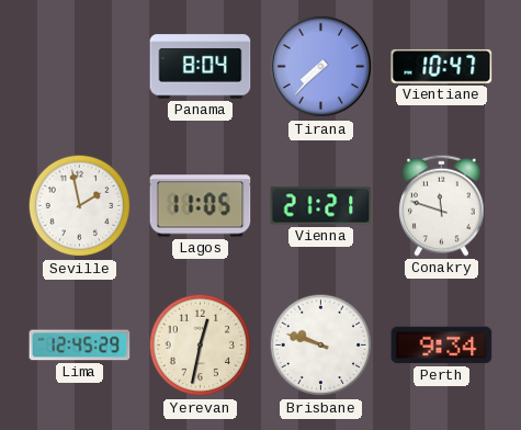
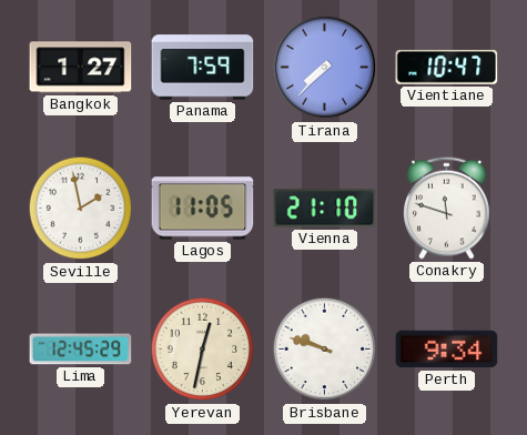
Bangkok: none -> 1:27
Panama: 8:04 -> 7:59
Vienna: 21:21 -> 21:10
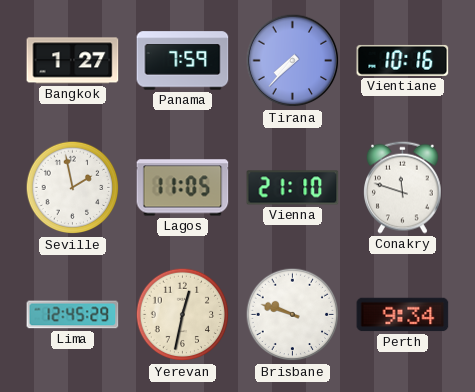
Vientiane: 10:47 -> 10:16
